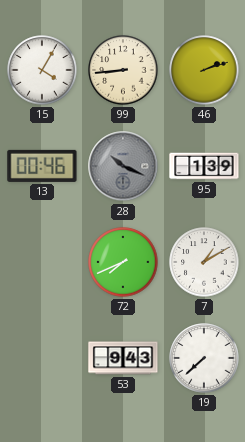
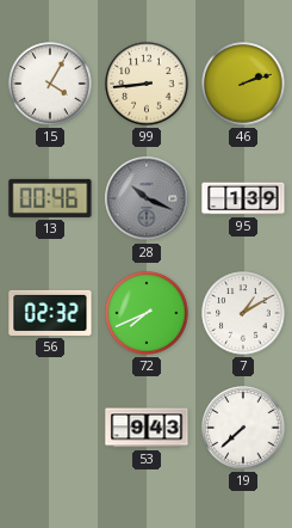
56: none -> 02:32
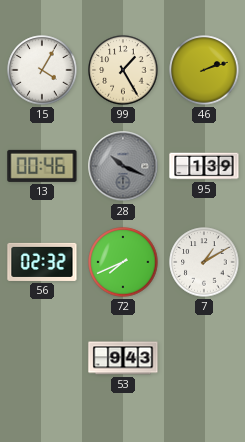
99: 8:44 -> 1:25
19: 7:38 -> none
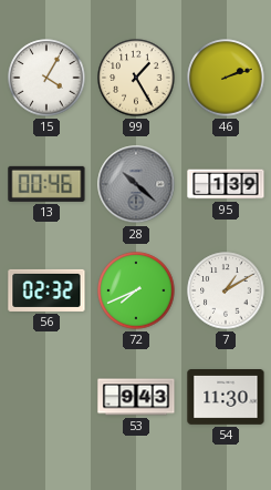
28: 10:19 -> 10:22
54: none -> 11:30
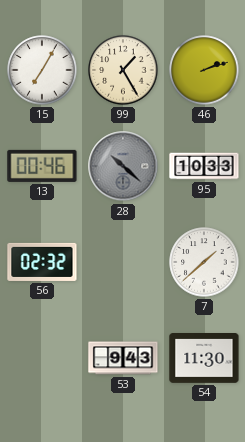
15: 4:05 -> 7:05
95: 1:39 -> 10:33
72: 7:41 -> none
7: 1:10 -> 1:38
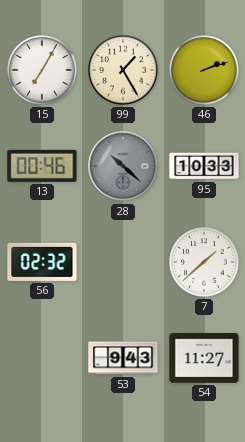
54: 11:30 -> 11:27
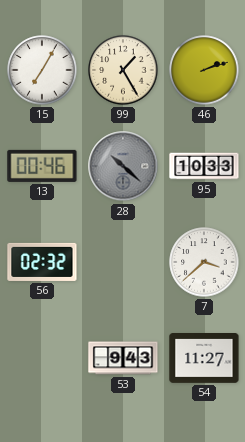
7: 1:38 -> 3:38
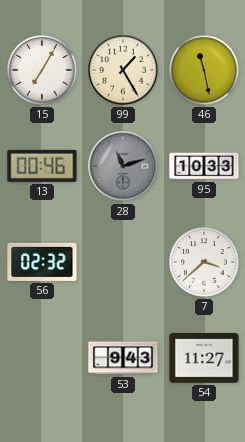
46: 2:12 -> 11:28
28: 10:22 -> 11:12
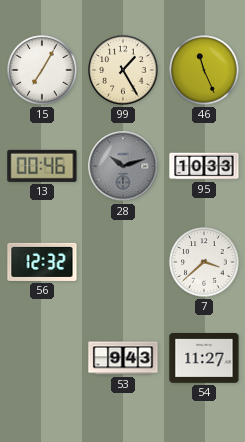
46: 11:28 -> 11:26
28: 11:12 -> 10:12
56: 02:32 -> 12:32
